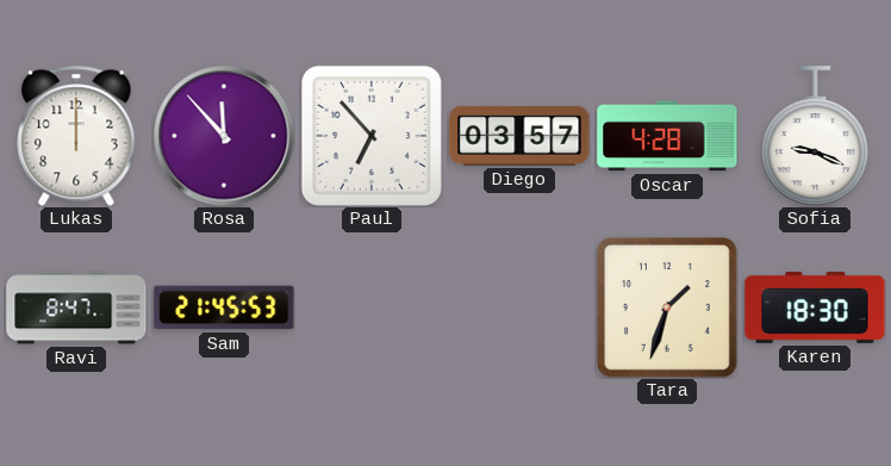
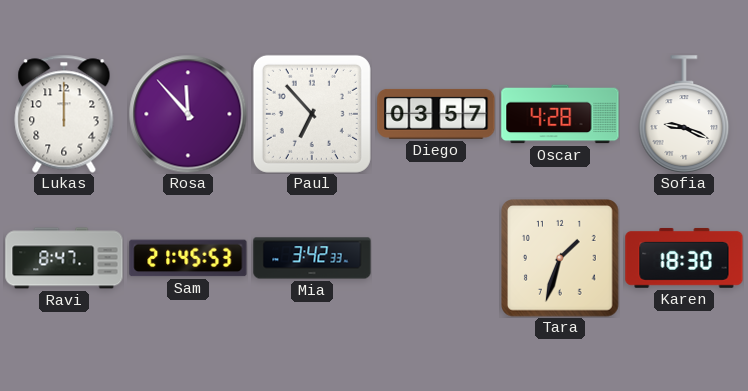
Mia: none -> 3:42
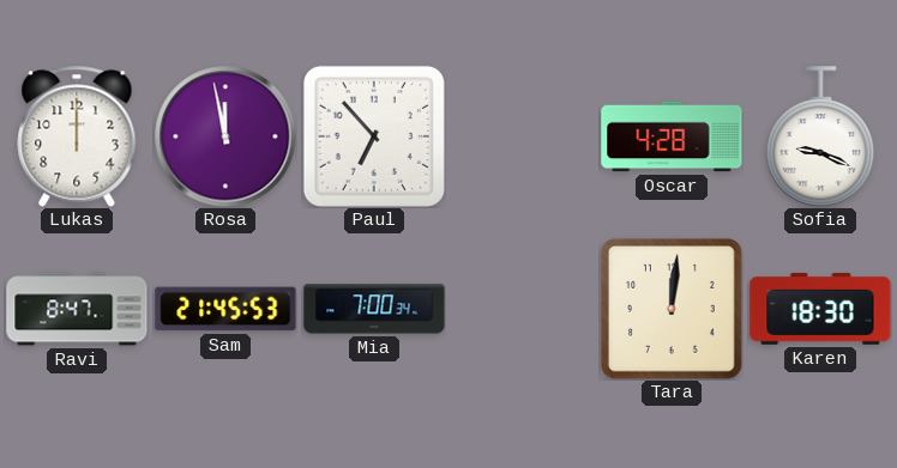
Rosa: 11:53 -> 11:58
Diego: 03:57 -> none
Mia: 3:42 -> 7:00
Tara: 1:33 -> 12:01
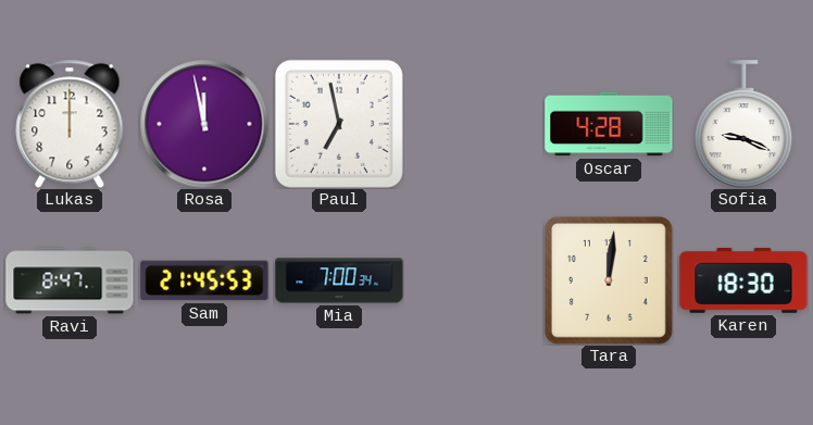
Paul: 6:53 -> 6:58
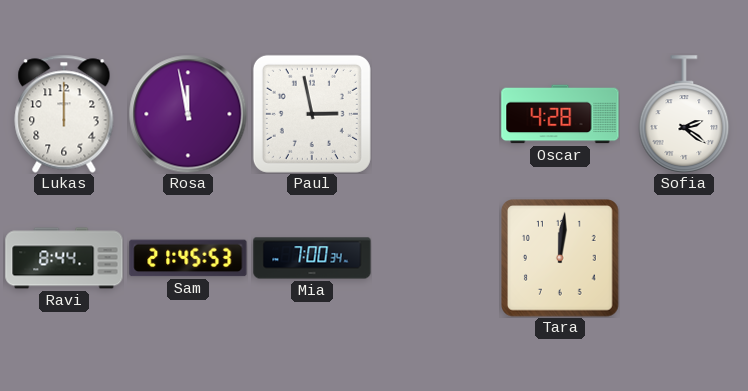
Paul: 6:58 -> 2:58
Sofia: 9:19 -> 2:21
Ravi: 8:47 -> 8:44
Karen: 18:30 -> none
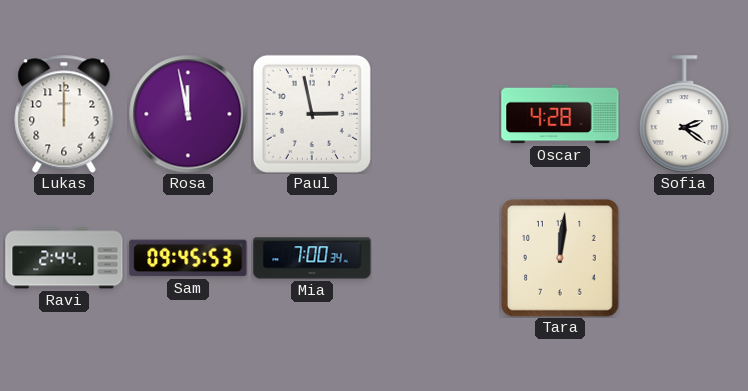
Ravi: 8:44 -> 2:44
Sam: 21:45 -> 09:45
